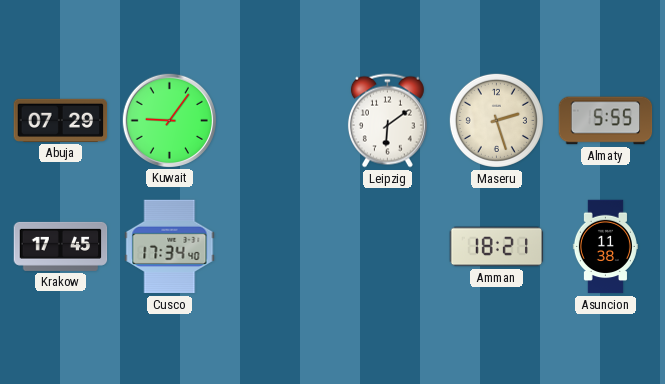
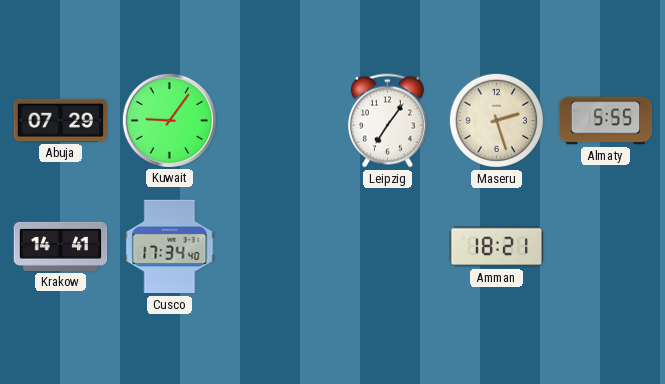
Leipzig: 6:09 -> 7:06
Krakow: 17:45 -> 14:41
Asuncion: 11:38 -> none
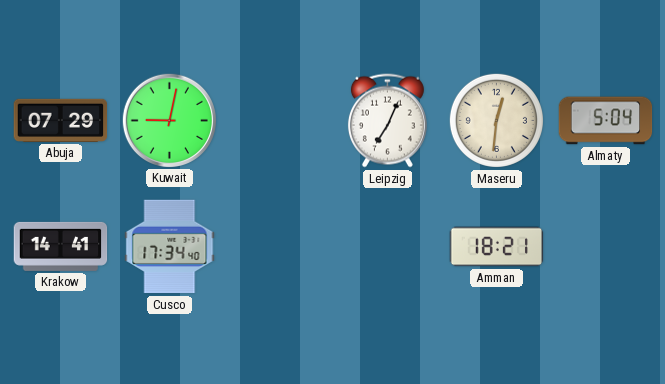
Kuwait: 9:06 -> 9:02
Leipzig: 7:06 -> 7:04
Maseru: 2:27 -> 12:31
Almaty: 5:55 -> 5:04
